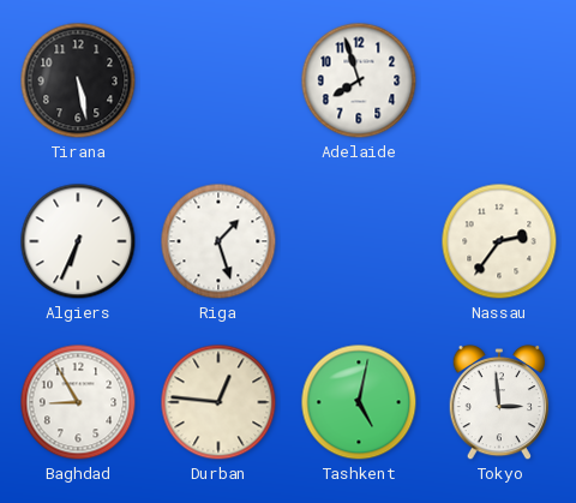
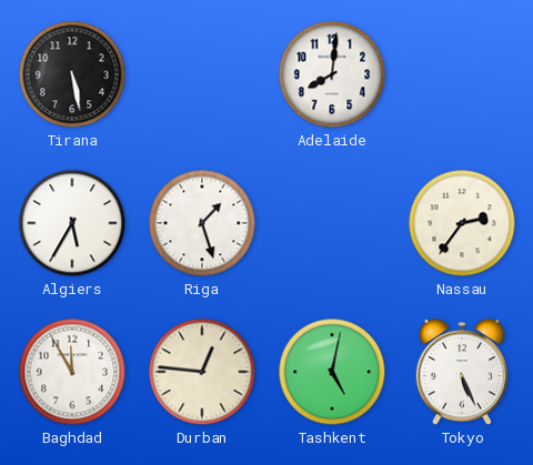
Adelaide: 7:57 -> 8:01
Algiers: 6:34 -> 5:35
Baghdad: 8:55 -> 11:55
Tokyo: 2:59 -> 5:26
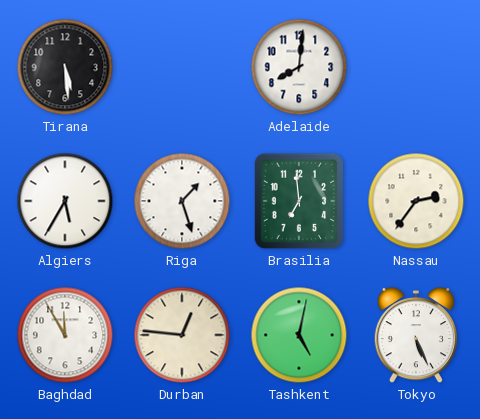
Tirana: 5:28 -> 5:29
Brasilia: none -> 6:59
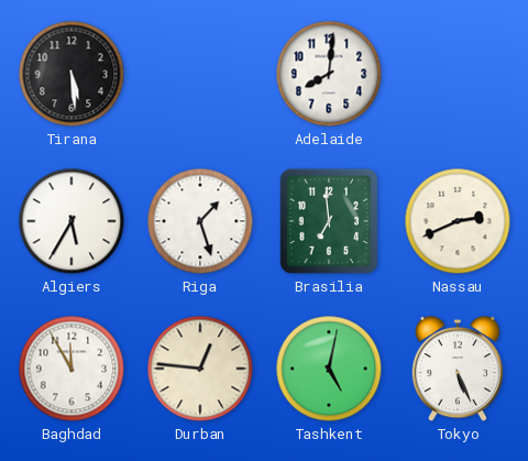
Nassau: 2:36 -> 2:41
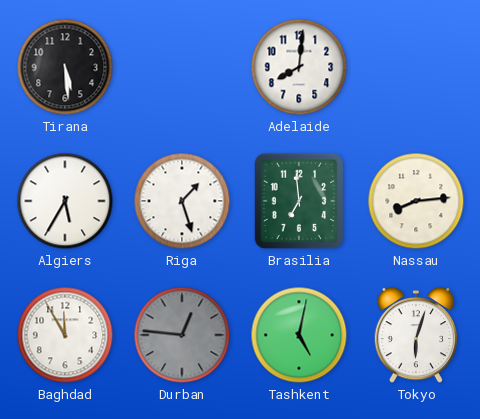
Nassau: 2:41 -> 8:14
Durban dial: cream -> grey
Tokyo: 5:26 -> 6:03
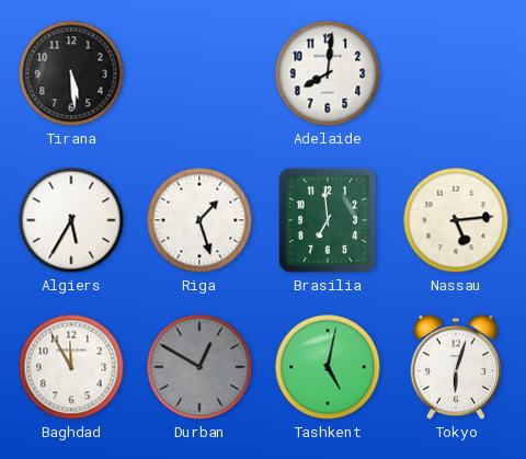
Nassau: 8:14 -> 5:14
Durban: 12:46 -> 12:50
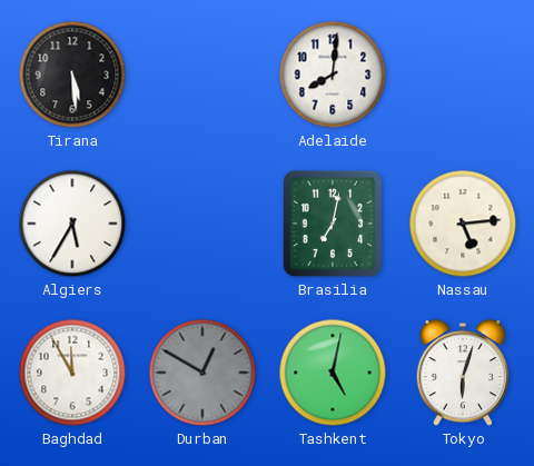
Riga: 1:27 -> none
Brasilia: 6:59 -> 7:02
